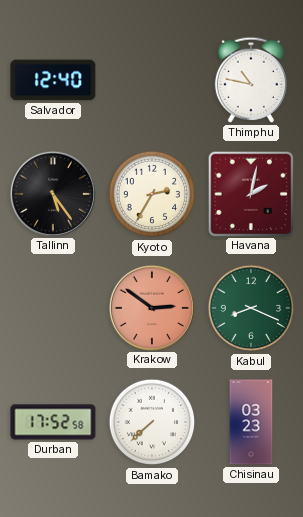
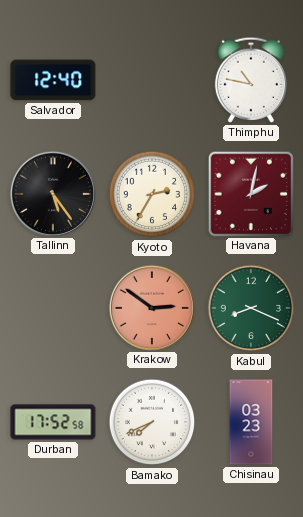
Bamako: 7:38 -> 7:41
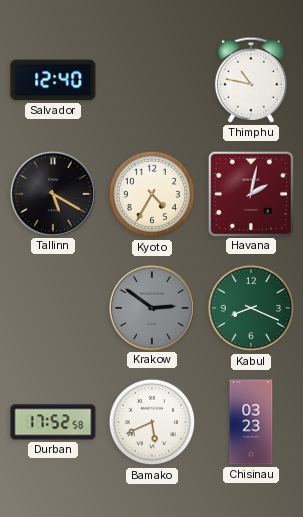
Tallinn: 5:24 -> 5:20
Kyoto: 2:35 -> 4:35
Krakow dial: salmon -> grey
Bamako: 7:41 -> 5:41
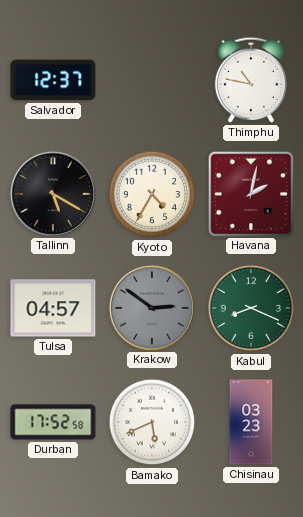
Salvador: 12:40 -> 12:37
Tulsa: none -> 04:57
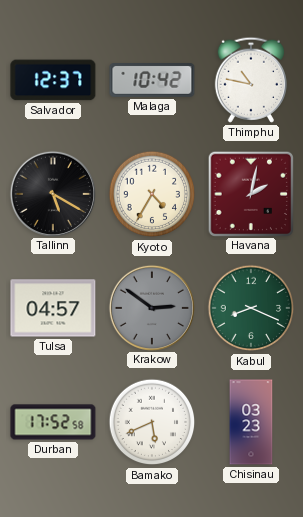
Malaga: none -> 10:42
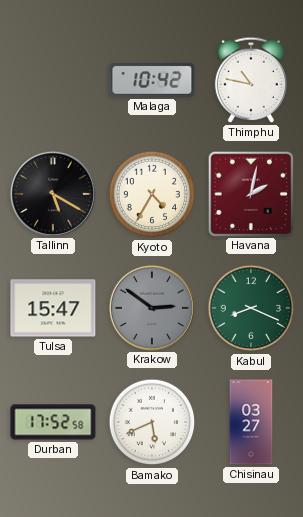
Salvador: 12:37 -> none
Tulsa: 04:57 -> 15:47
Chisinau: 03:23 -> 03:27
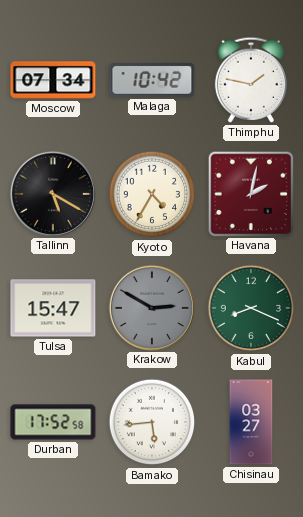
Moscow: none -> 07:34
Thimphu: 10:47 -> 1:47
Krakow: 2:51 -> 2:50
Bamako: 5:41 -> 5:44
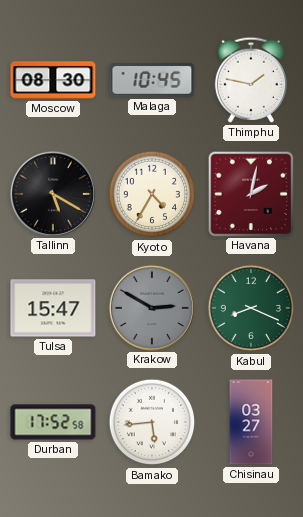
Moscow: 07:34 -> 08:30
Malaga: 10:42 -> 10:45
